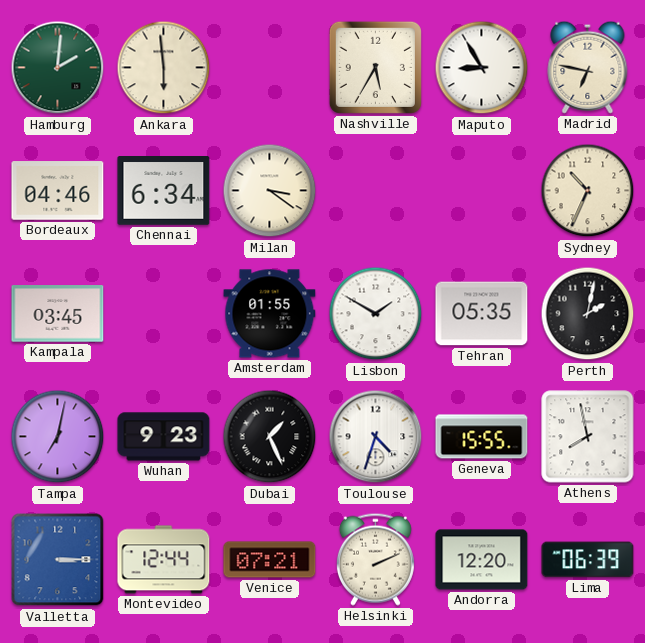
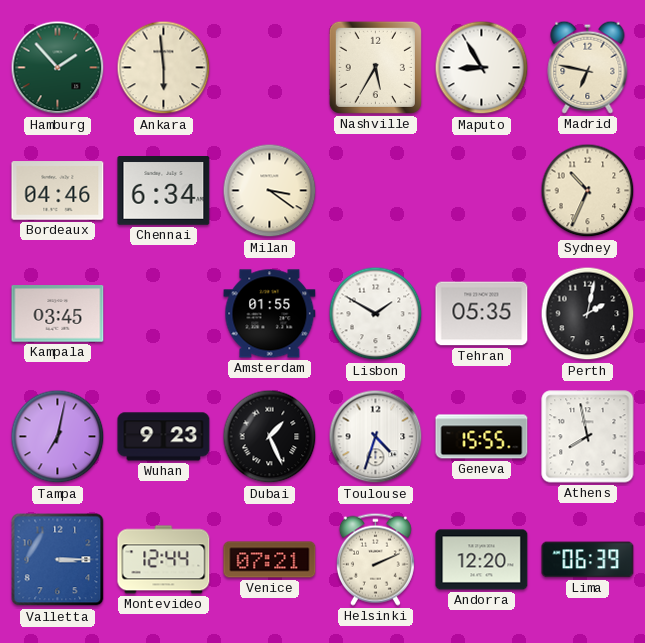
Hamburg: 2:01 -> 1:53
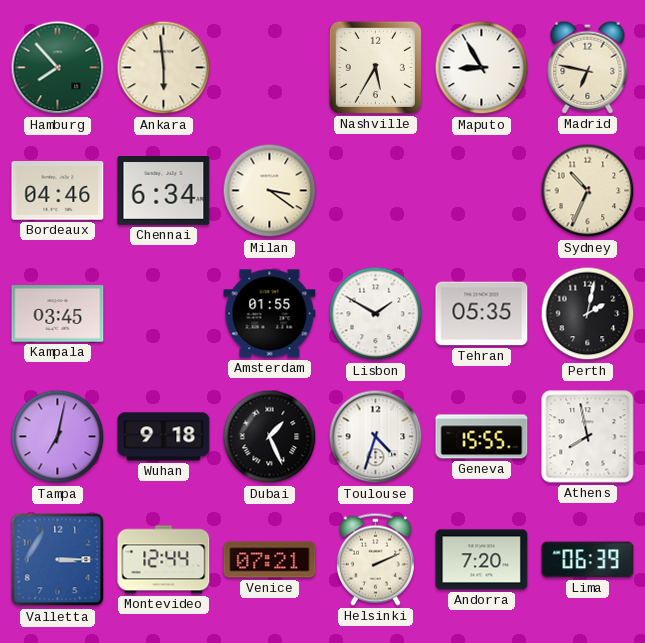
Hamburg: 1:53 -> 7:53
Wuhan: 9:23 -> 9:18
Andorra: 12:20 -> 7:20
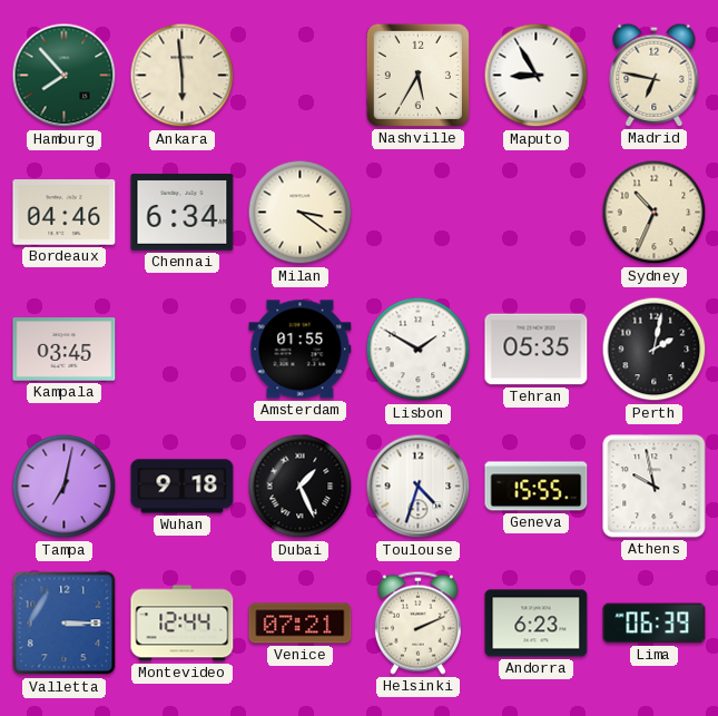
Athens: 7:58 -> 9:58
Andorra: 7:20 -> 6:23
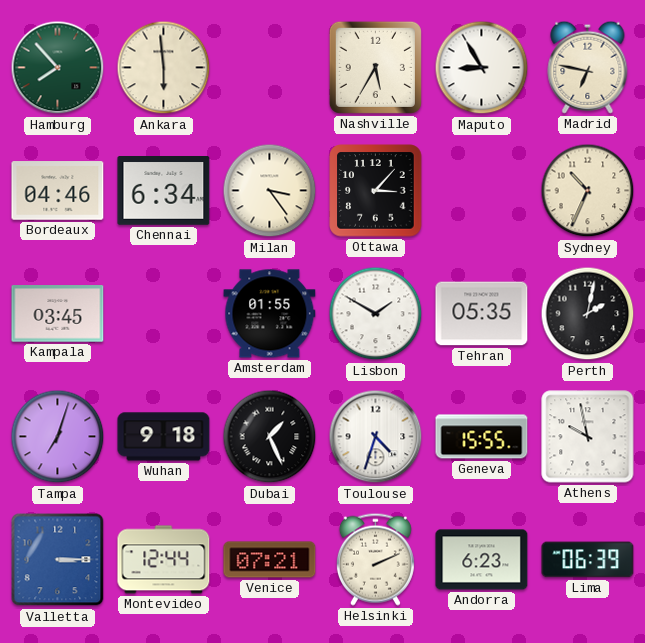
Milan: 3:21 -> 3:24
Ottawa: none -> 3:07
Tampa: 7:02 -> 7:03
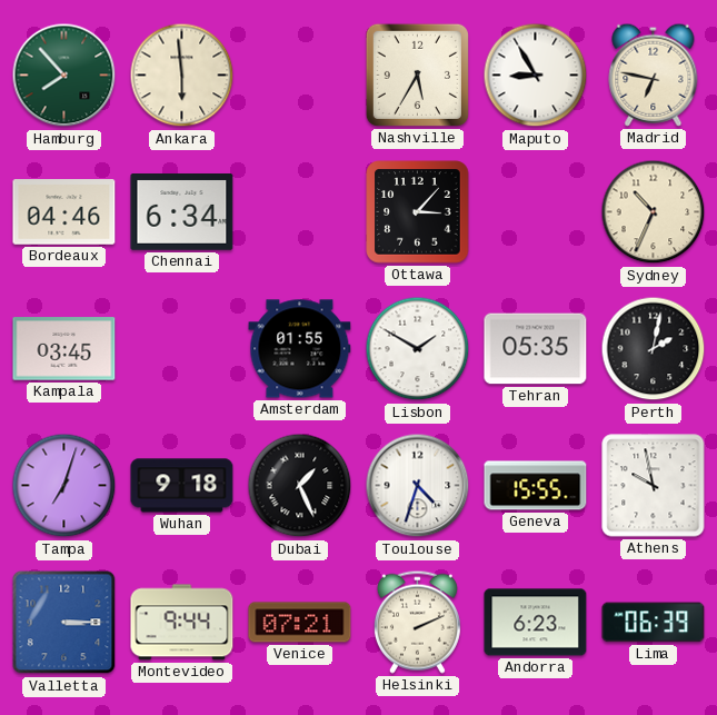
Milan: 3:24 -> none
Montevideo: 12:44 -> 9:44
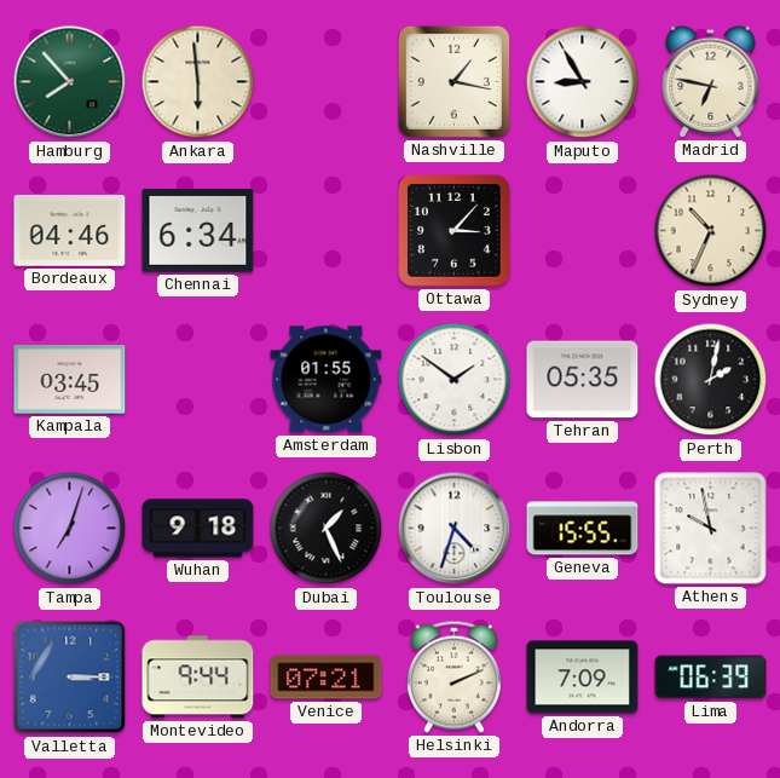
Nashville: 5:35 -> 1:17
Lisbon: 1:50 -> 1:51
Andorra: 6:23 -> 7:09
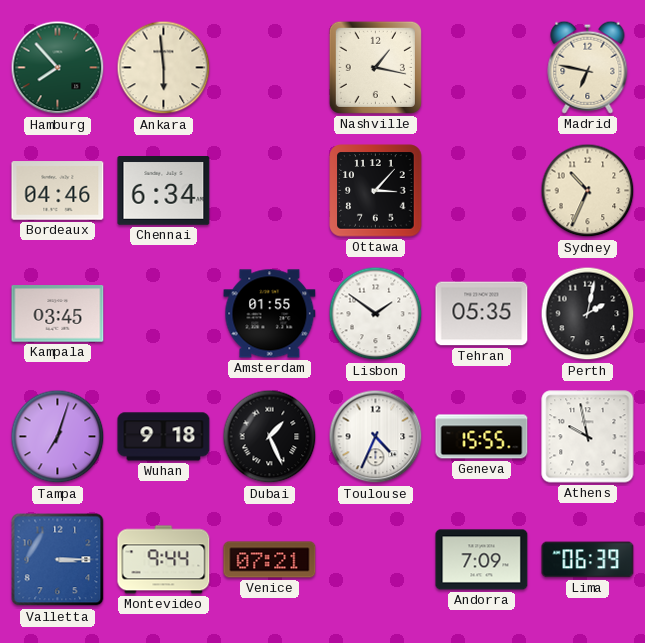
Maputo: 8:55 -> none
Toulouse: 4:33 -> 4:34
Helsinki: 2:11 -> none
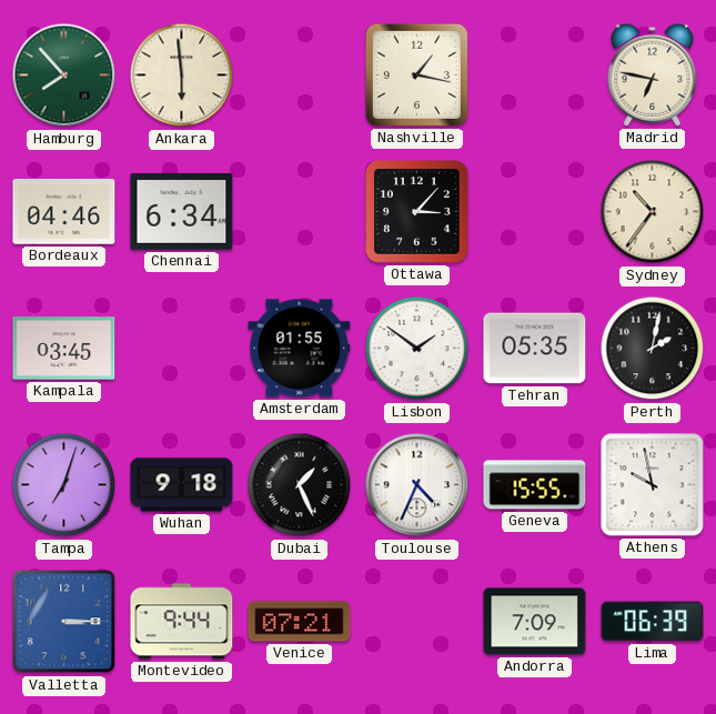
Sydney: 10:34 -> 10:36
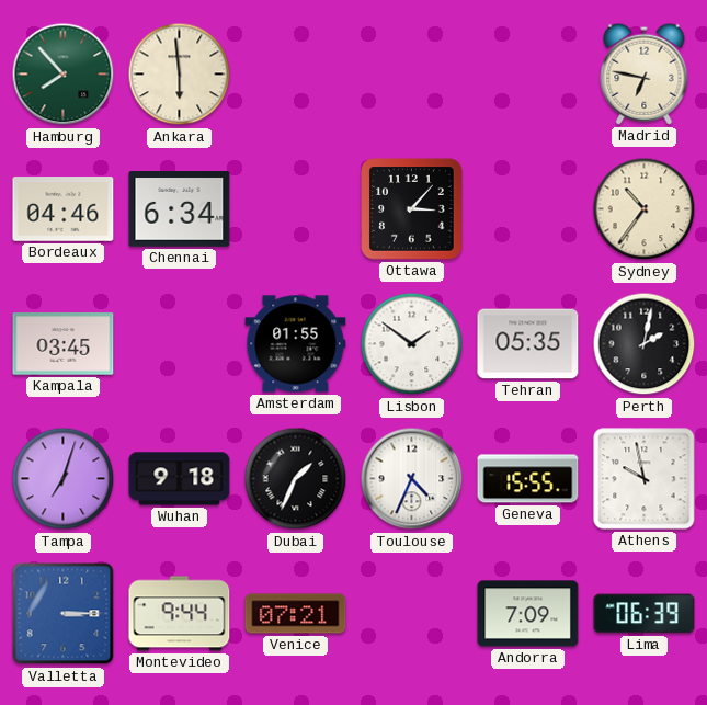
Nashville: 1:17 -> none
Dubai: 1:26 -> 1:34
